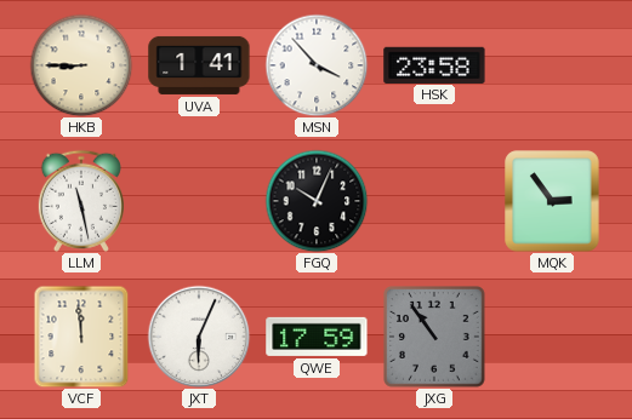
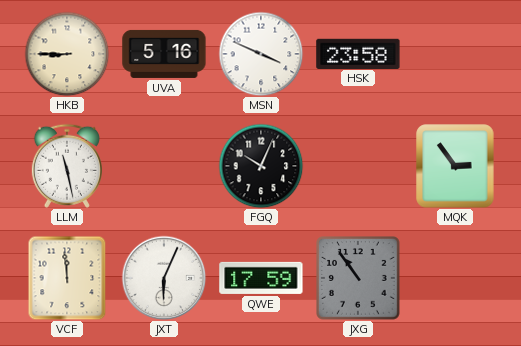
UVA: 1:41 -> 5:16
MSN: 3:53 -> 3:49
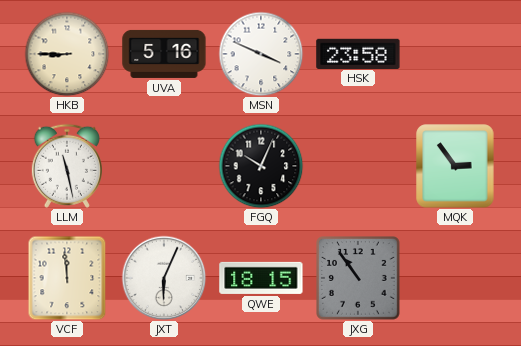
QWE: 17:59 -> 18:15
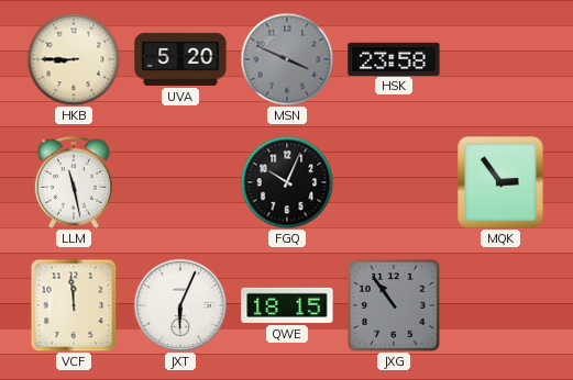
UVA: 5:16 -> 5:20
MSN dial: white -> grey
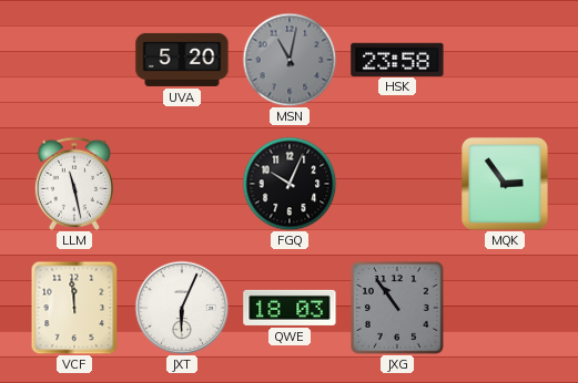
HKB: 8:45 -> none
MSN: 3:49 -> 11:02
QWE: 18:15 -> 18:03
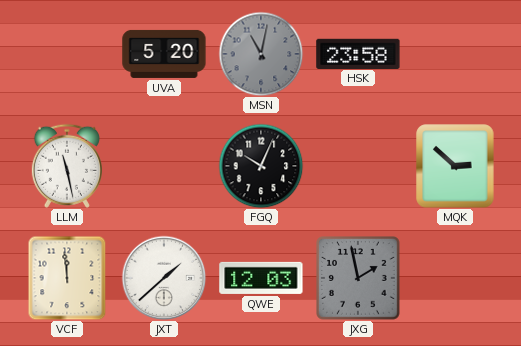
MQK: 2:54 -> 2:52
JXT: 6:04 -> 1:38
QWE: 18:03 -> 12:03
JXG: 10:54 -> 1:58
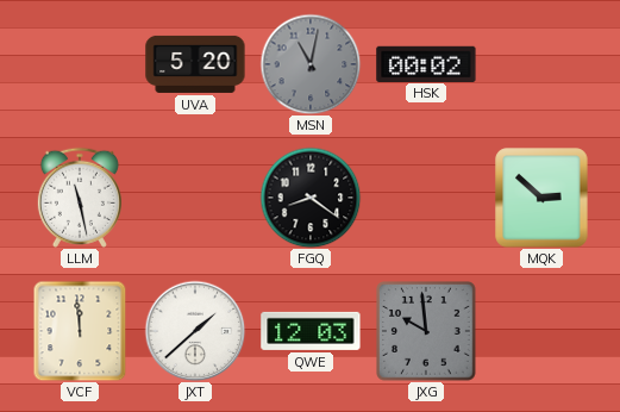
HSK: 23:58 -> 00:02
FGQ: 10:04 -> 8:21
JXG: 1:58 -> 9:59
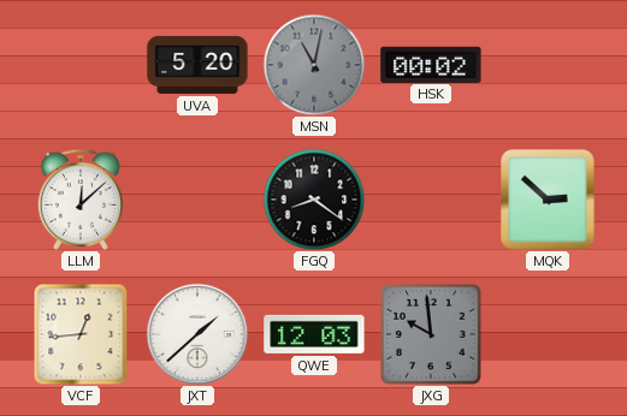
LLM: 11:28 -> 12:08
VCF: 11:59 -> 12:44
